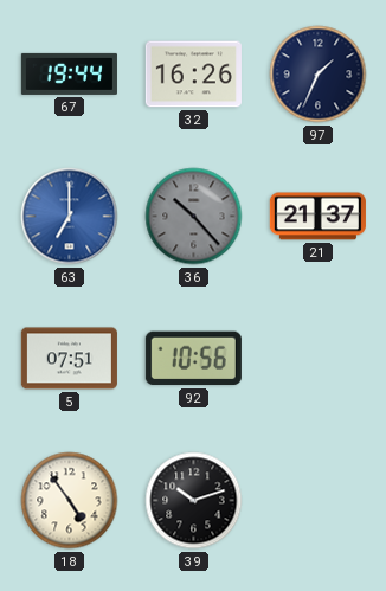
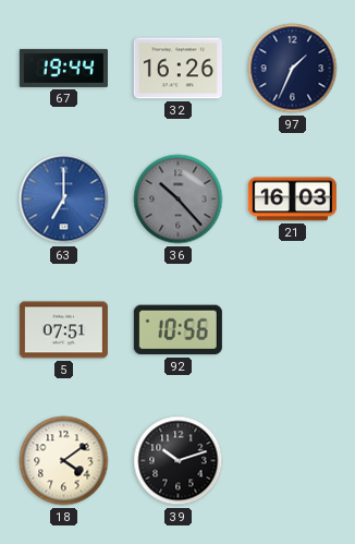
21: 21:37 -> 16:03
18: 4:54 -> 4:09
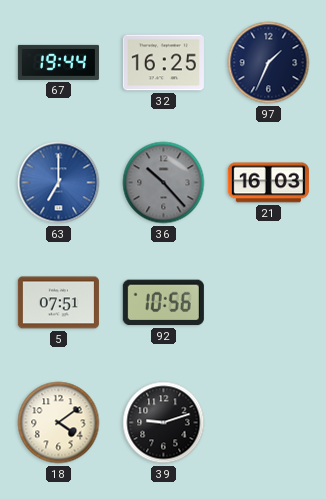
32: 16:26 -> 16:25
39: 10:12 -> 9:12
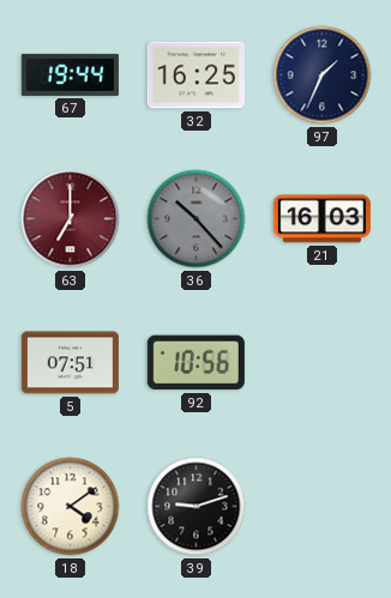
63 dial: blue -> burgundy
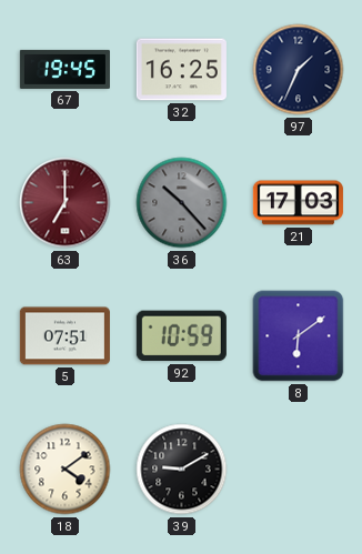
67: 19:44 -> 19:45
21: 16:03 -> 17:03
92: 10:56 -> 10:59
8: none -> 6:09
39: 9:12 -> 9:10
